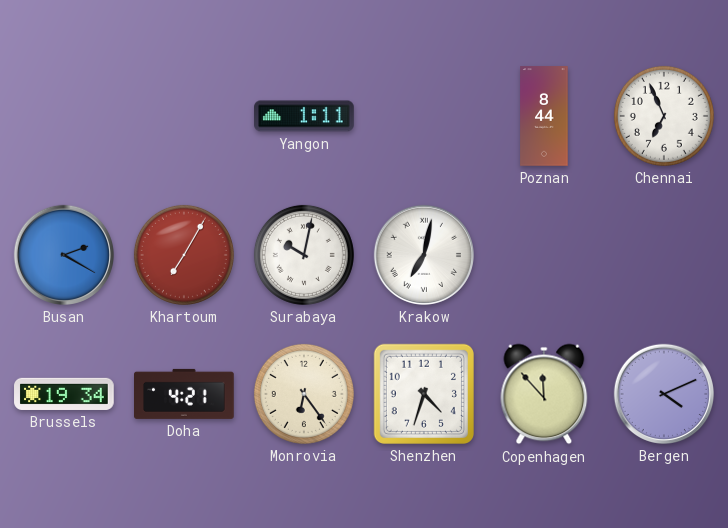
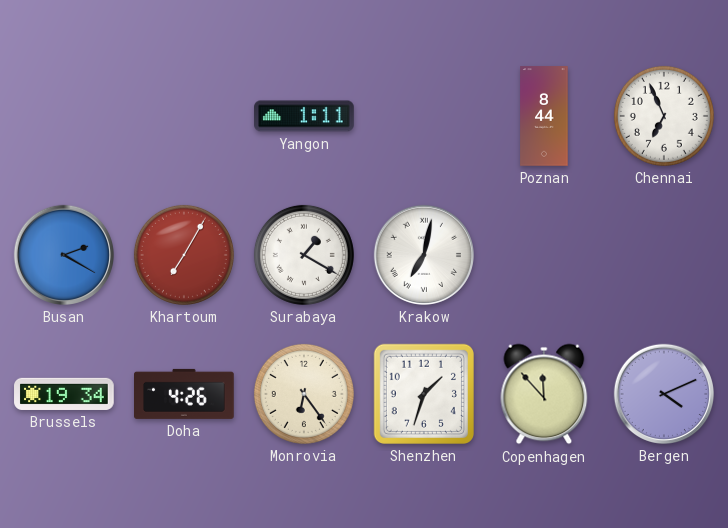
Surabaya: 10:02 -> 1:20
Doha: 4:21 -> 4:26
Shenzhen: 4:33 -> 1:33
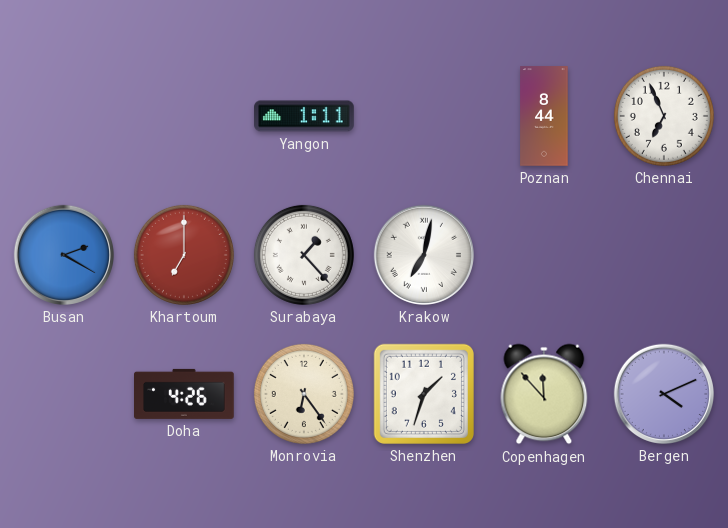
Khartoum: 7:05 -> 7:00
Surabaya: 1:20 -> 1:23
Brussels: 19:34 -> none
